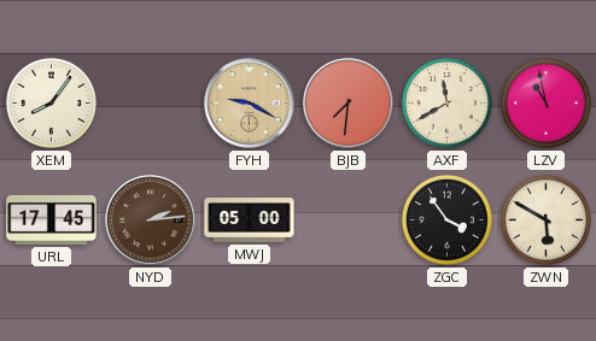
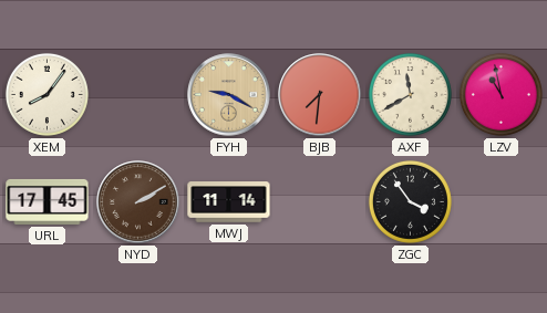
NYD: 2:14 -> 2:10
MWJ: 05:00 -> 11:14
ZWN: 5:50 -> none
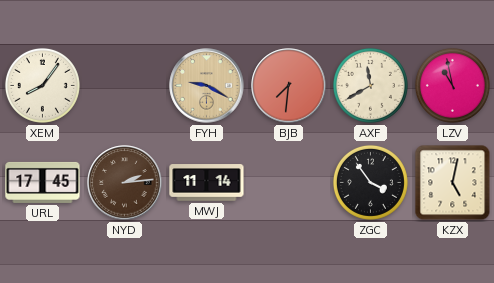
NYD: 2:10 -> 2:14
KZX: none -> 5:02
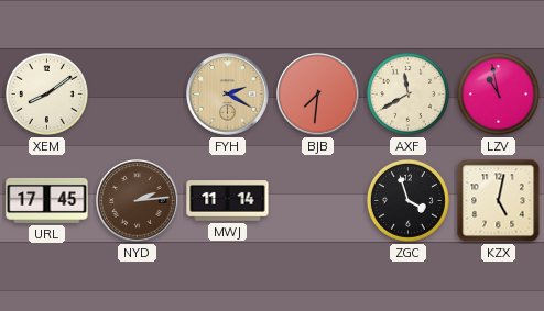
XEM: 8:06 -> 8:09
FYH: 9:20 -> 2:20
ZGC: 3:54 -> 3:57
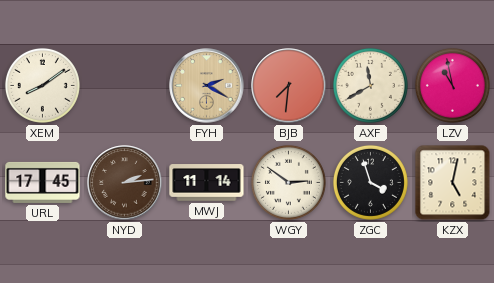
WGY: none -> 2:51
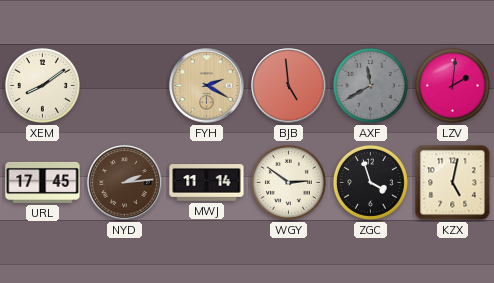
BJB: 7:31 -> 4:59
AXF dial: cream -> grey
LZV: 10:58 -> 2:01
